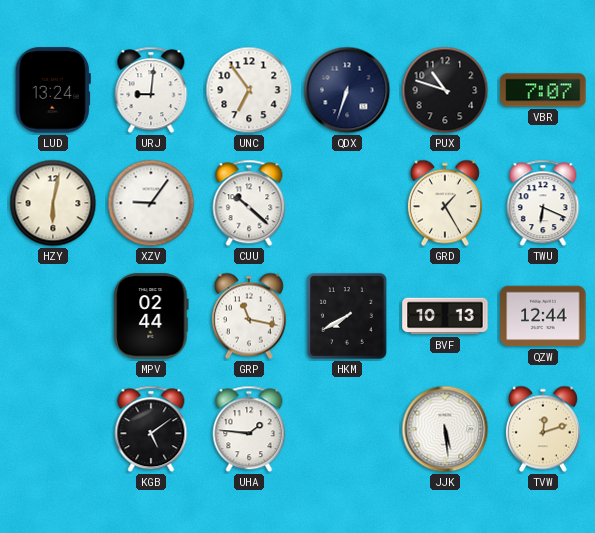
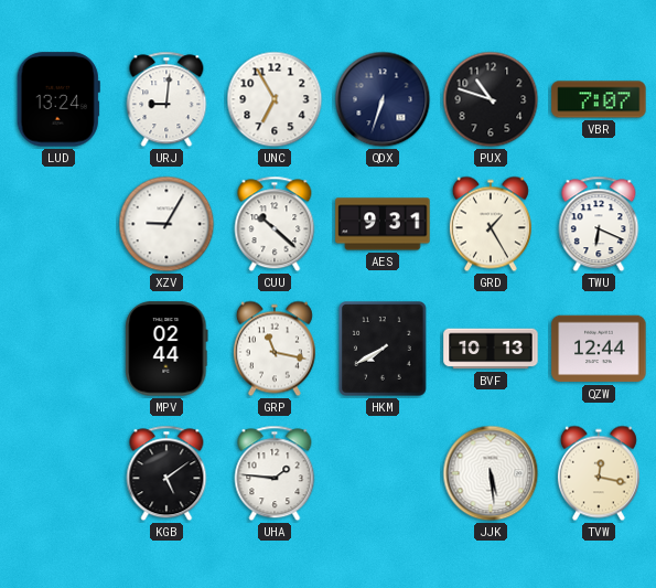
UNC: 6:54 -> 6:55
HZY: 6:02 -> none
XZV: 9:06 -> 9:05
AES: none -> 9:31
TVW: 12:12 -> 12:17
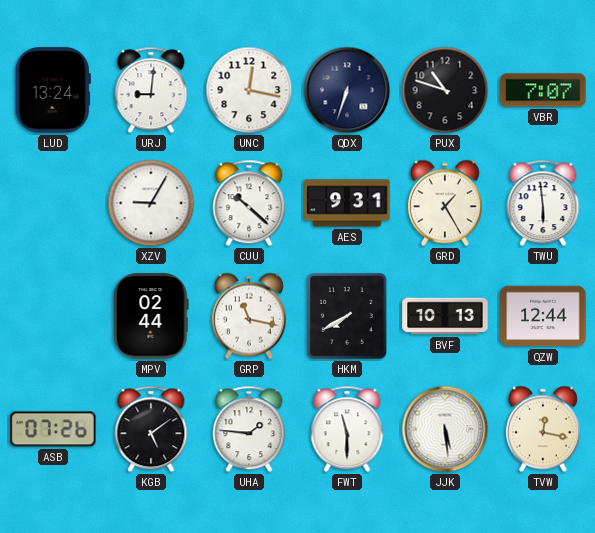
UNC: 6:55 -> 12:17
TWU: 6:19 -> 5:59
ASB: none -> 07:26
FWT: none -> 11:30
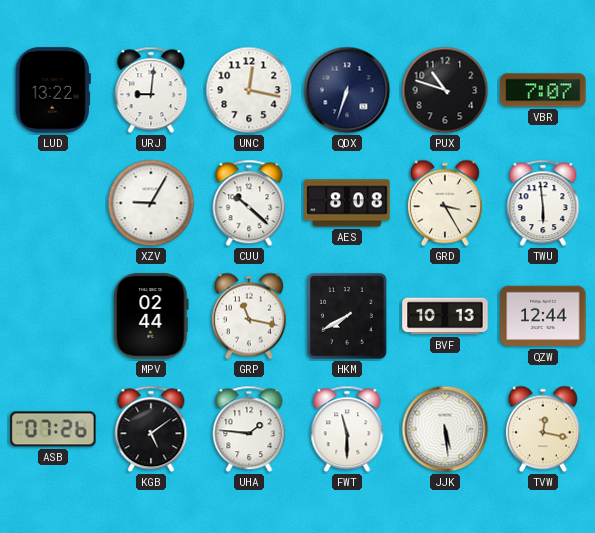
LUD: 13:24 -> 13:22
AES: 9:31 -> 8:08
GRD: 1:25 -> 3:25
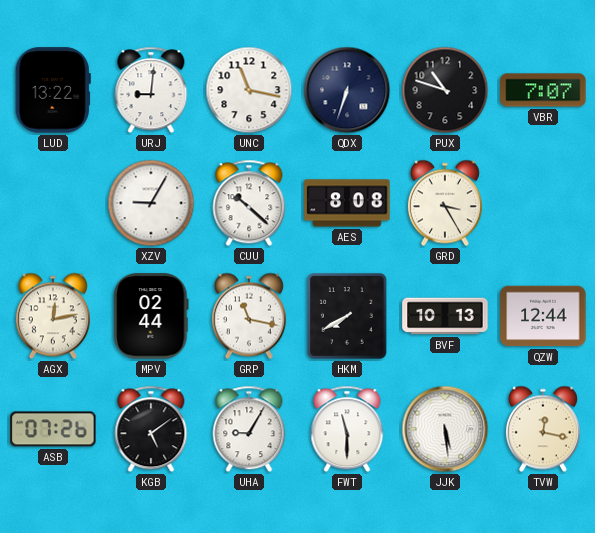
UNC: 12:17 -> 11:17
TWU: 5:59 -> none
AGX: none -> 12:13
UHA: 1:46 -> 9:05
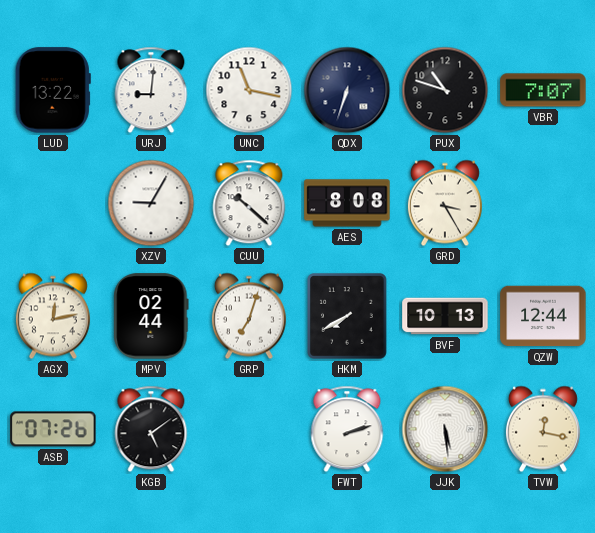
GRP: 11:17 -> 7:03
UHA: 9:05 -> none
FWT: 11:30 -> 2:12
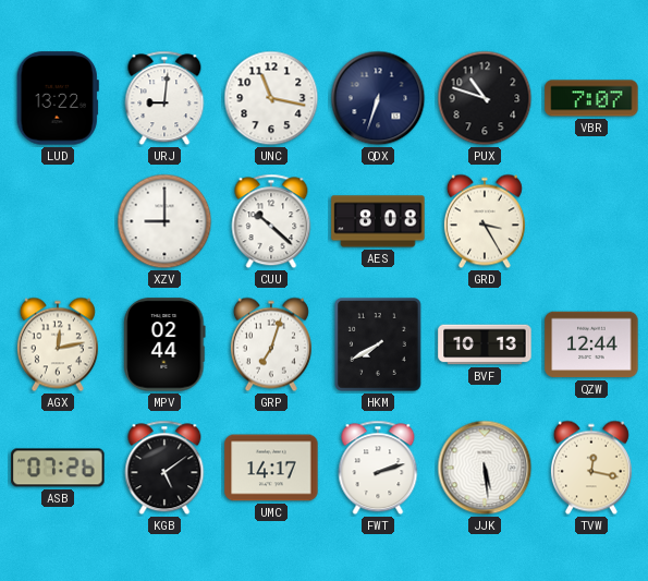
XZV: 9:05 -> 9:00
UMC: none -> 14:17
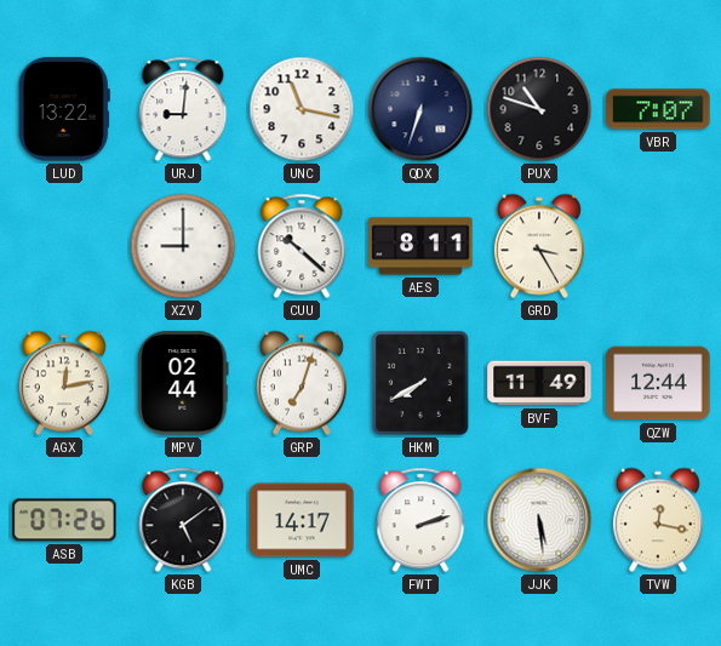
AES: 8:08 -> 8:11
BVF: 10:13 -> 11:49
